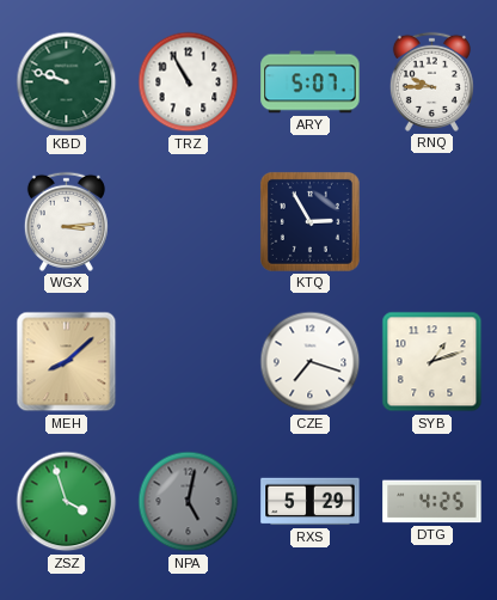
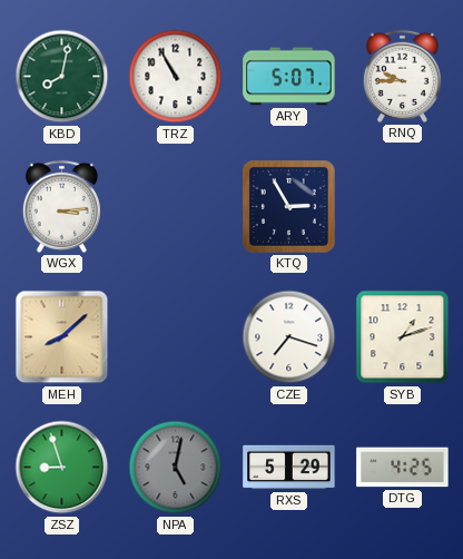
KBD: 9:48 -> 8:02
ZSZ: 3:57 -> 8:57
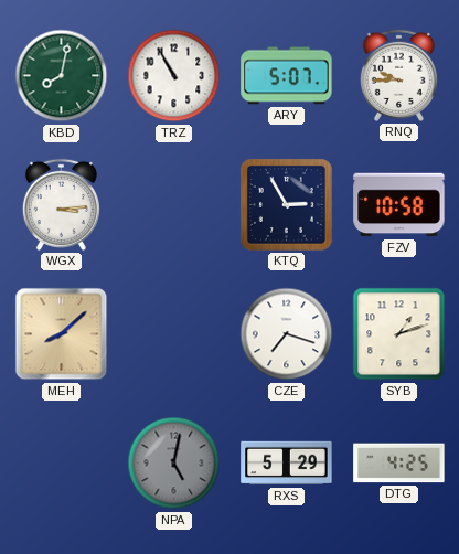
FZV: none -> 10:58
ZSZ: 8:57 -> none
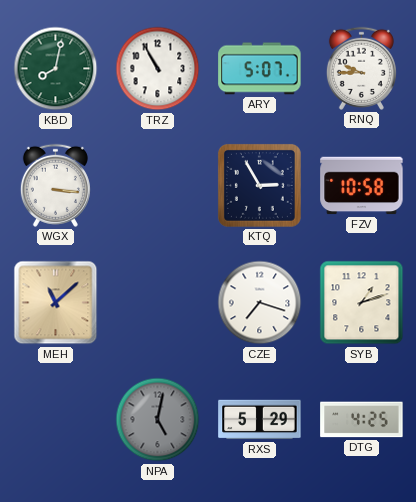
WGX: 3:14 -> 3:16
MEH: 8:08 -> 11:08
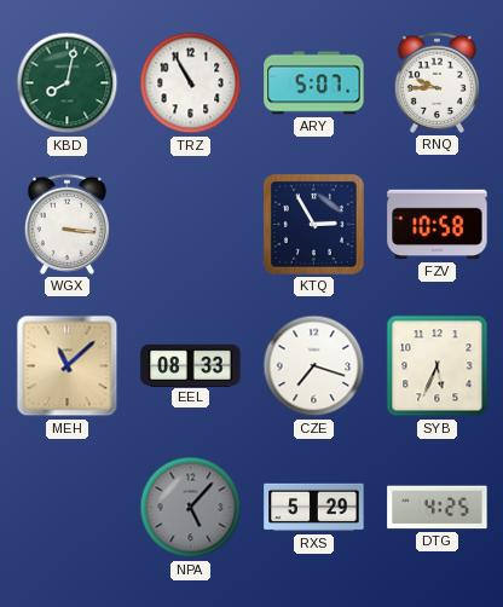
EEL: none -> 08:33
SYB: 1:12 -> 5:34
NPA: 5:02 -> 5:07
